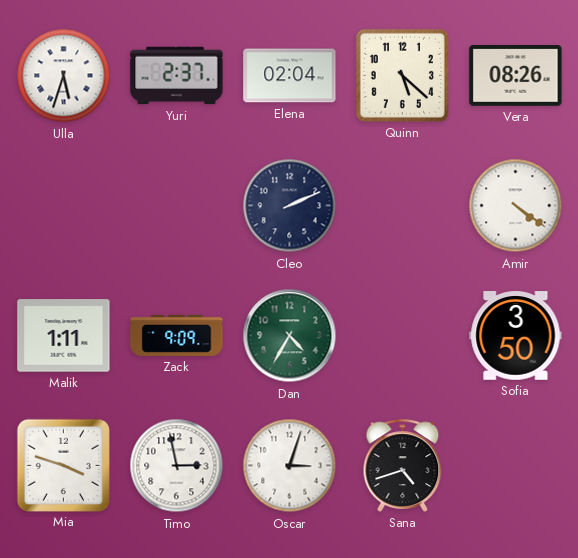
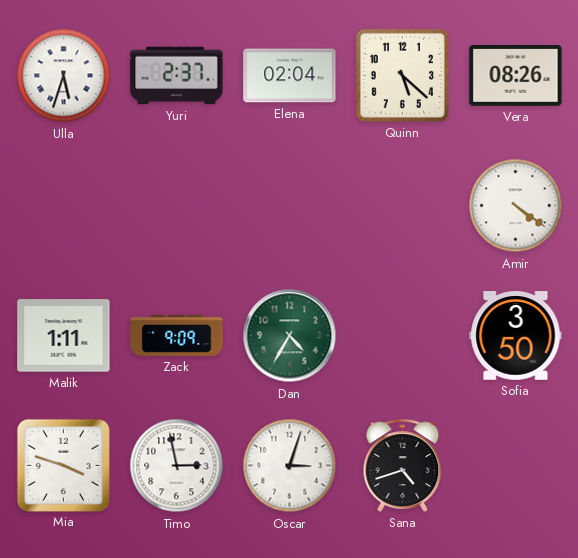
Cleo: 2:11 -> none
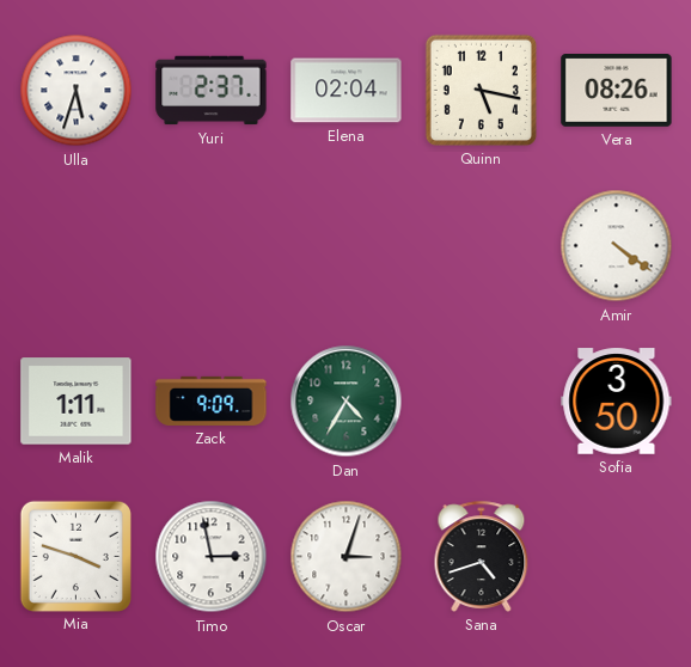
Quinn: 5:22 -> 5:17
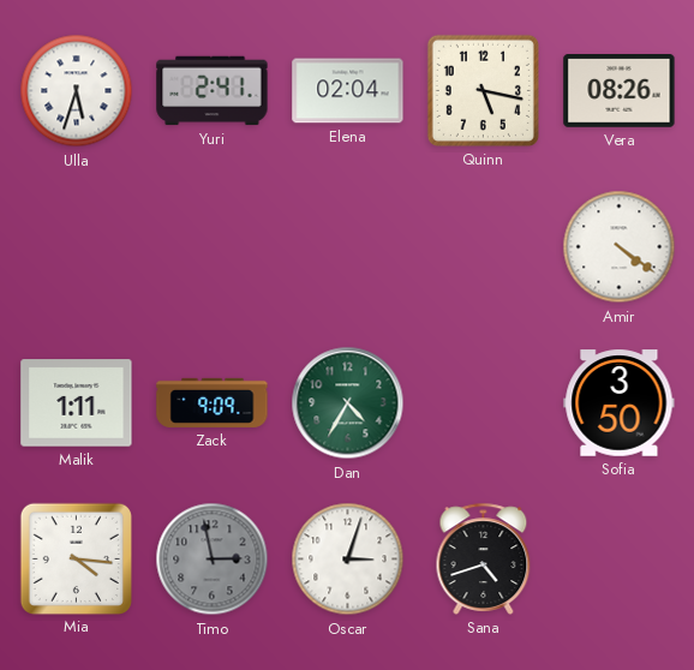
Yuri: 2:37 -> 2:41
Mia: 3:48 -> 4:16
Timo dial: white -> grey
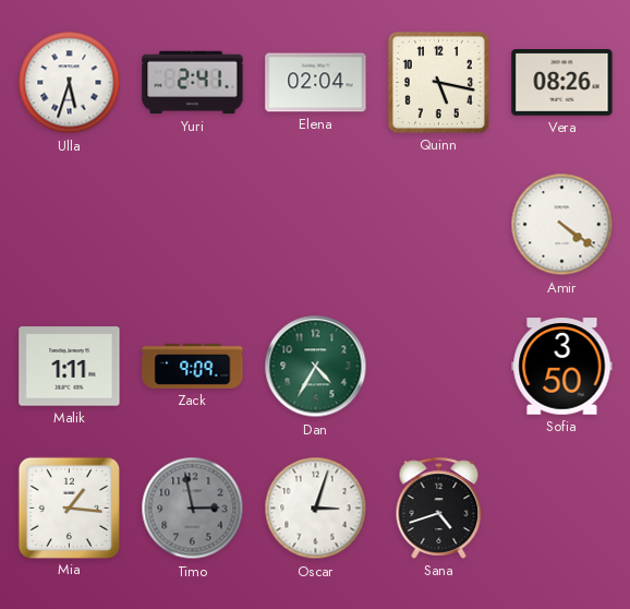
Mia: 4:16 -> 1:16
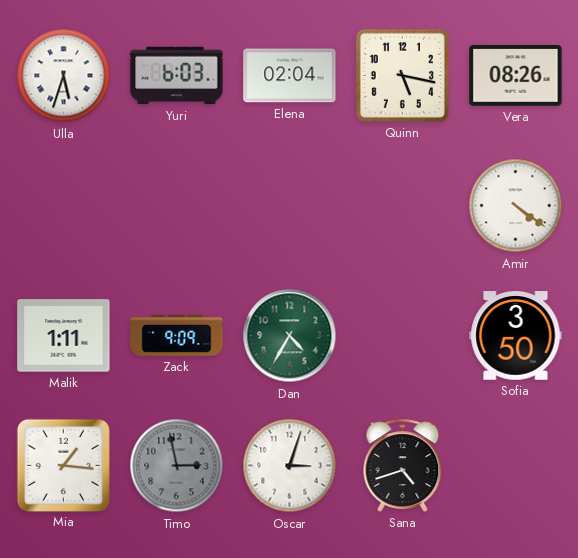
Yuri: 2:41 -> 6:03
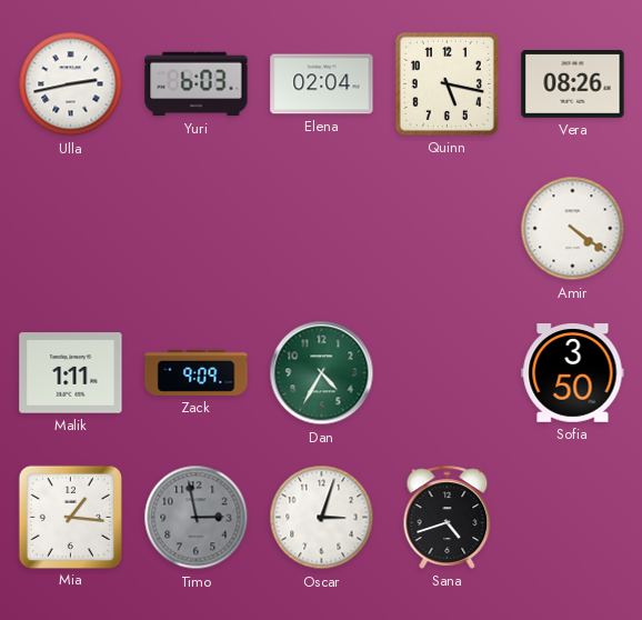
Ulla: 5:33 -> 2:43
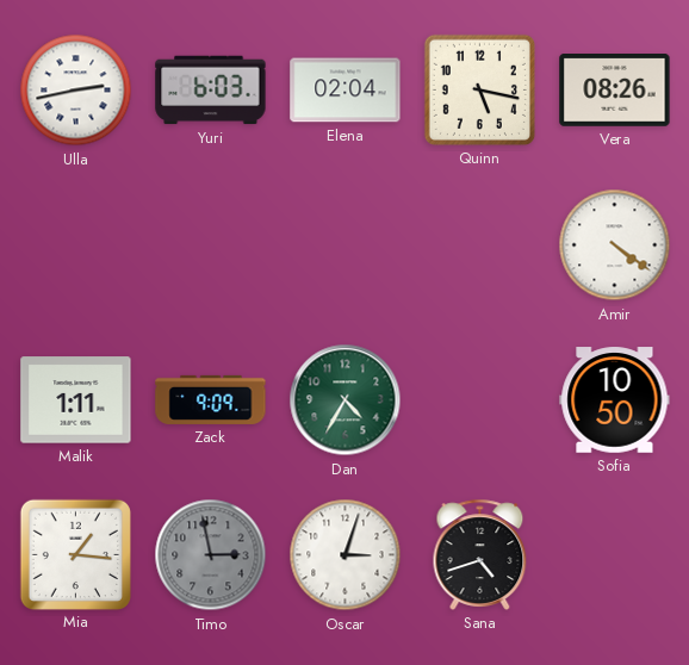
Sofia: 3:50 -> 10:50
